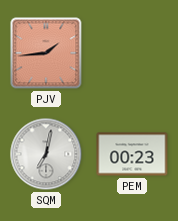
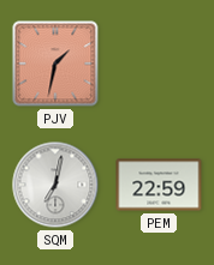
PJV: 1:44 -> 1:32
PEM: 00:23 -> 22:59
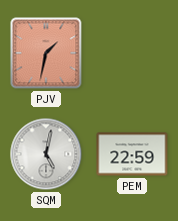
SQM: 7:02 -> 5:02
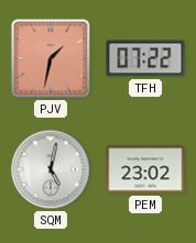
TFH: none -> 07:22
PEM: 22:59 -> 23:02
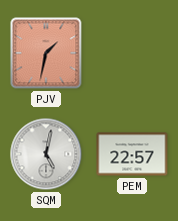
TFH: 07:22 -> none
PEM: 23:02 -> 22:57
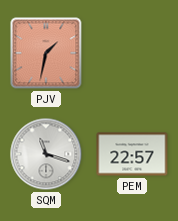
SQM: 5:02 -> 11:18
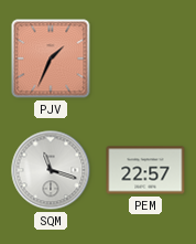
PJV: 1:32 -> 1:34
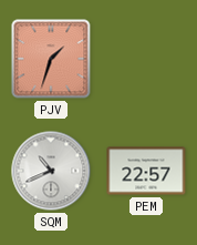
PJV: 1:34 -> 1:33
SQM: 11:18 -> 10:41
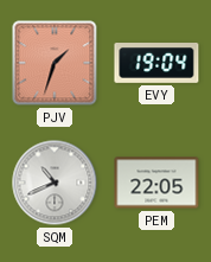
EVY: none -> 19:04
PEM: 22:57 -> 22:05
